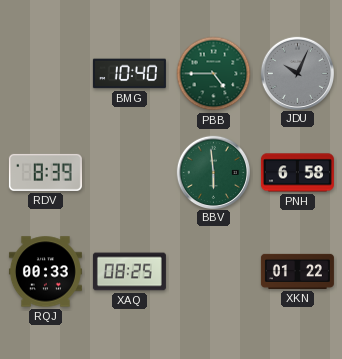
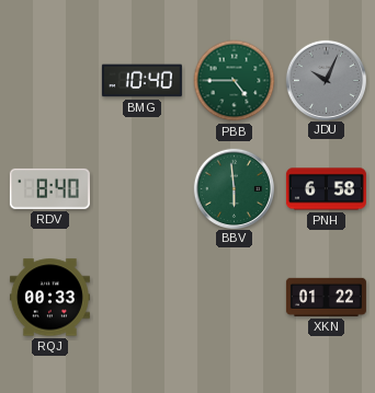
RDV: 8:39 -> 8:40
XAQ: 08:25 -> none
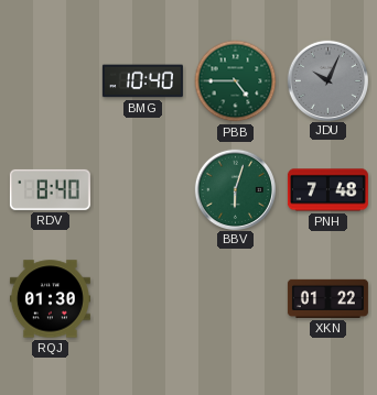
BBV: 5:59 -> 6:03
PNH: 6:58 -> 7:48
RQJ: 00:33 -> 01:30
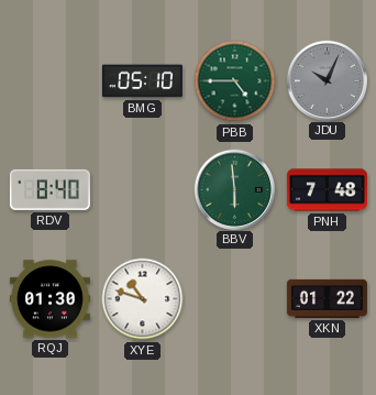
BMG: 10:40 -> 05:10
BBV: 6:03 -> 5:59
XYE: none -> 10:48
